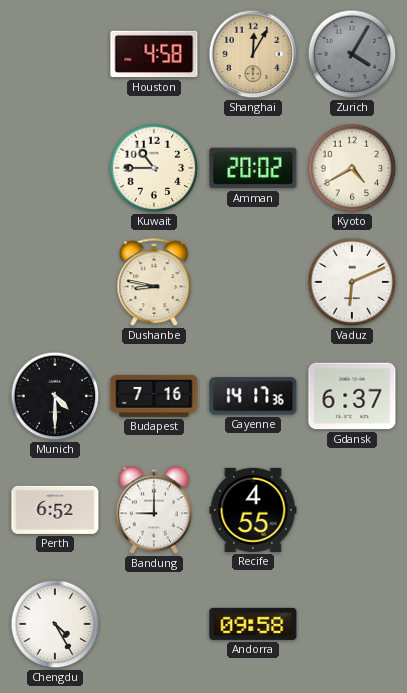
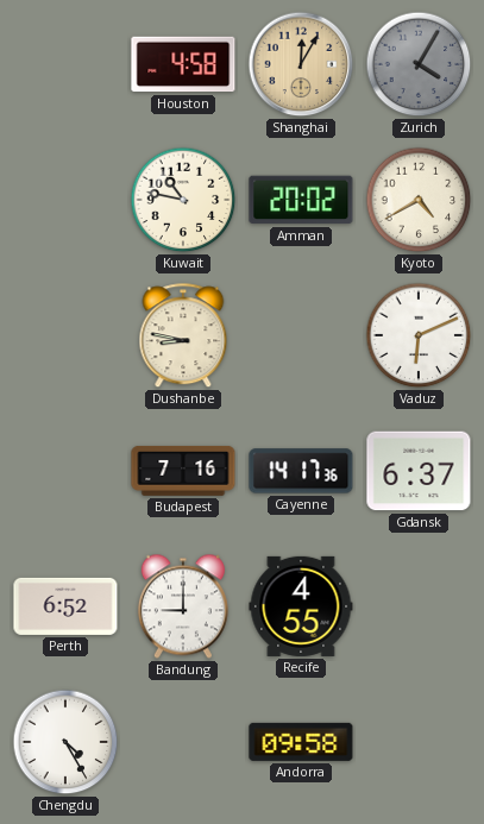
Kuwait: 10:45 -> 10:47
Munich: 4:30 -> none
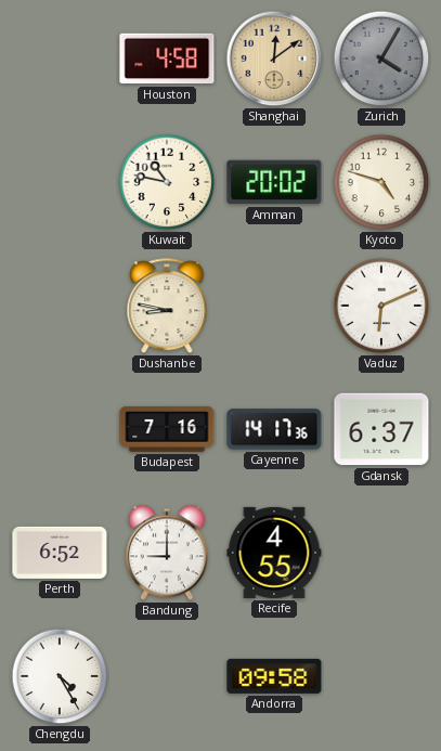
Shanghai: 12:05 -> 12:09
Kyoto: 4:40 -> 4:48
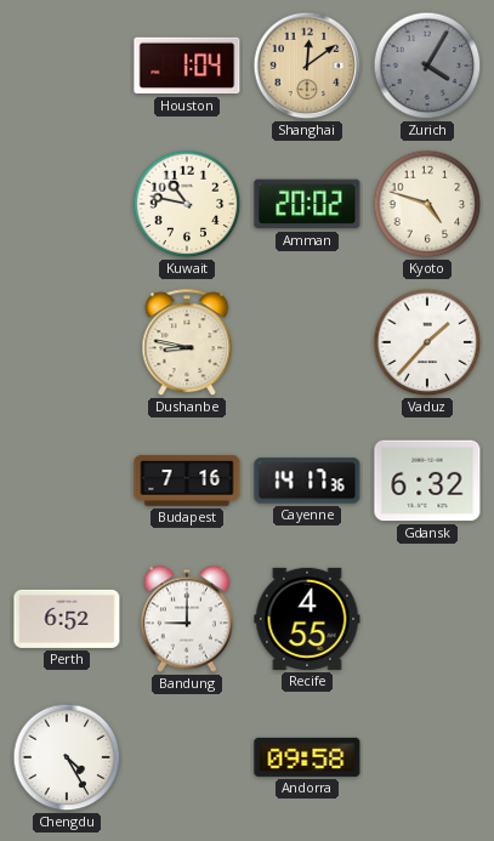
Houston: 4:58 -> 1:04
Vaduz: 6:11 -> 1:37
Gdansk: 6:37 -> 6:32
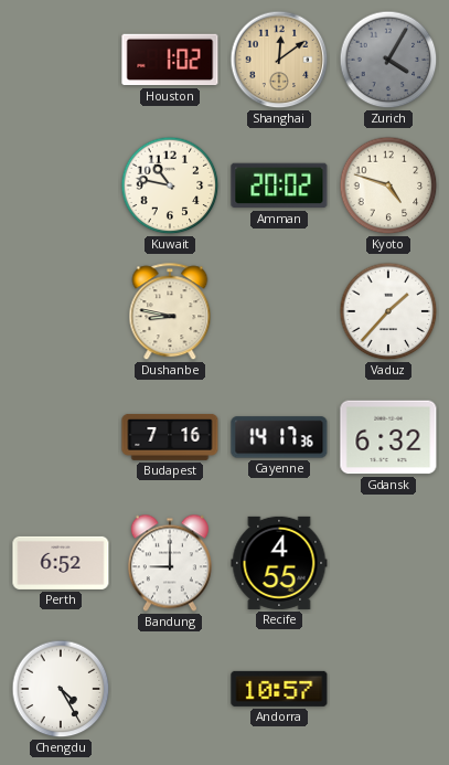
Houston: 1:04 -> 1:02
Andorra: 09:58 -> 10:57
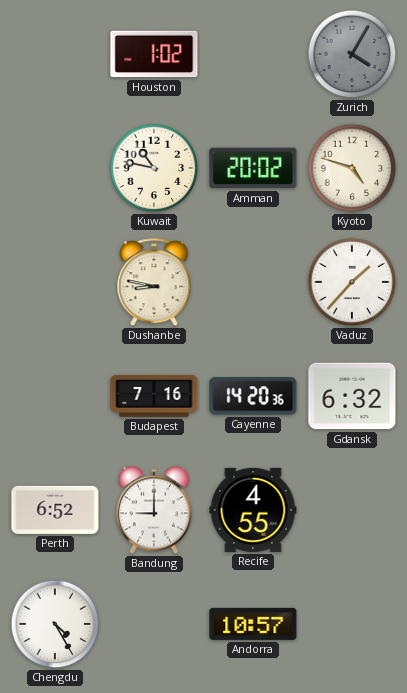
Shanghai: 12:09 -> none
Cayenne: 14:17 -> 14:20
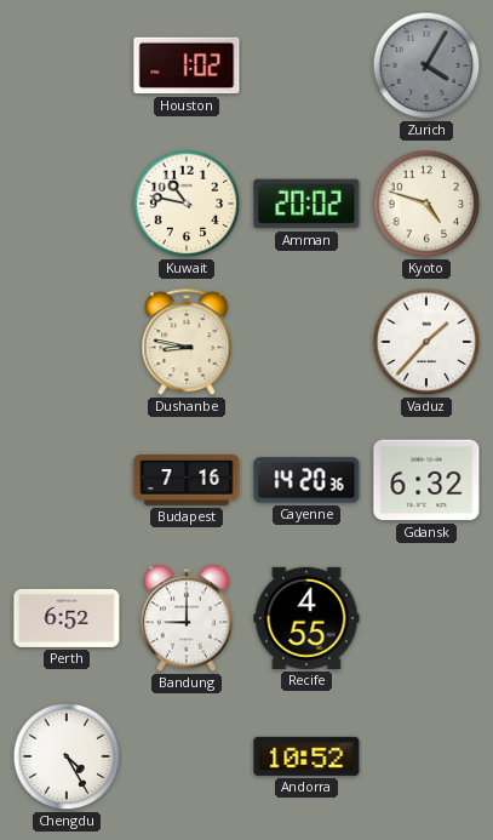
Andorra: 10:57 -> 10:52
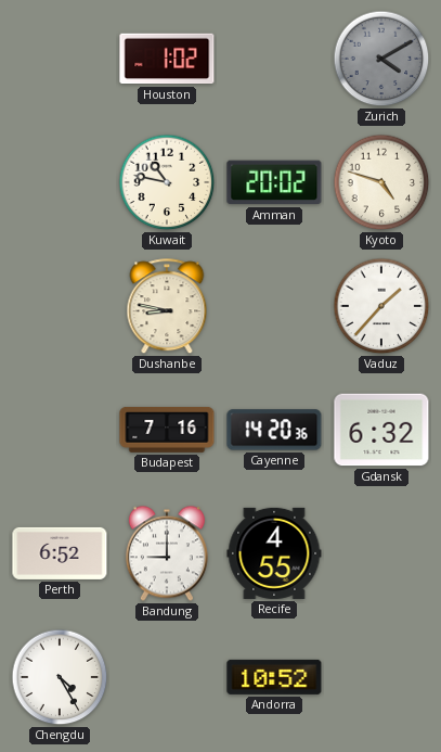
Zurich: 4:05 -> 4:10
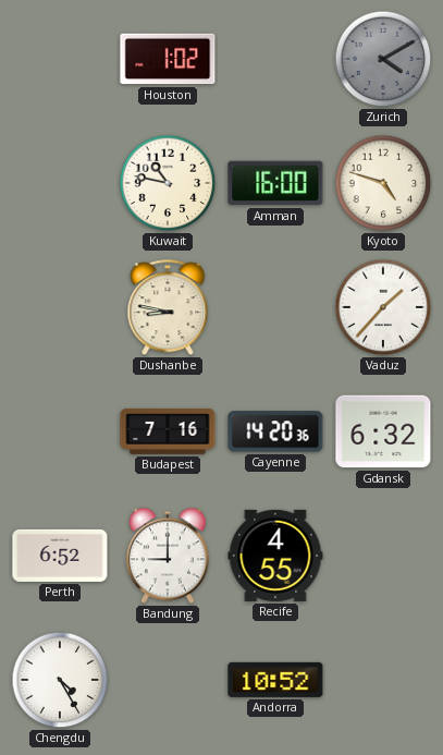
Amman: 20:02 -> 16:00
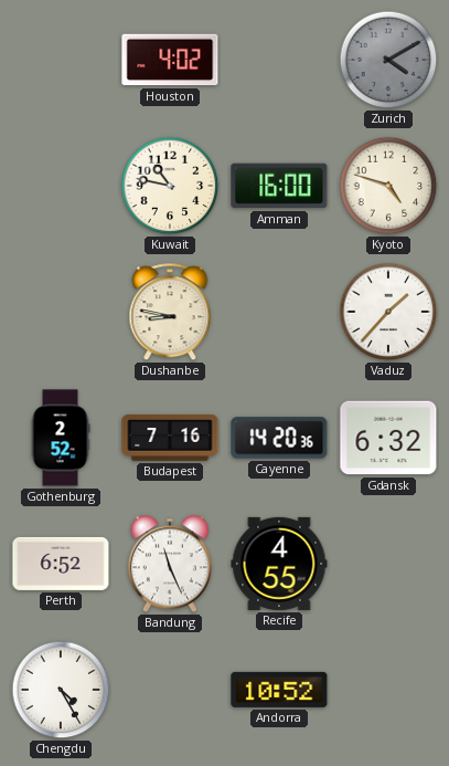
Houston: 1:02 -> 4:02
Gothenburg: none -> 2:52
Bandung: 9:00 -> 11:26
